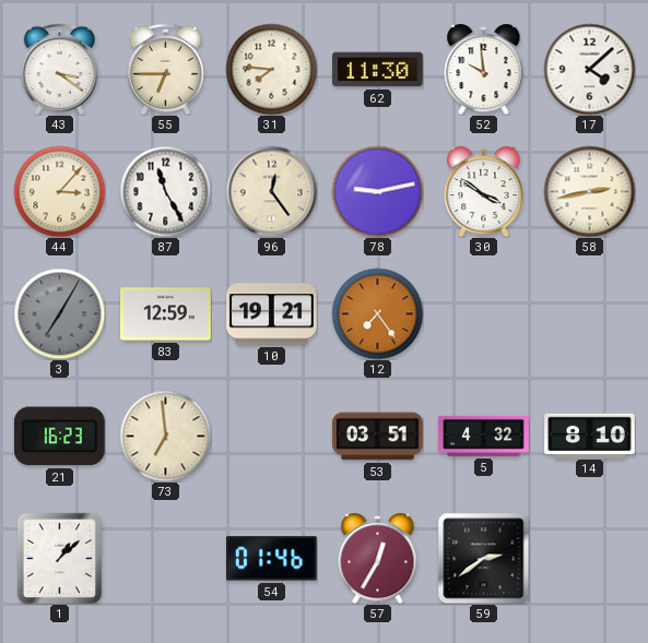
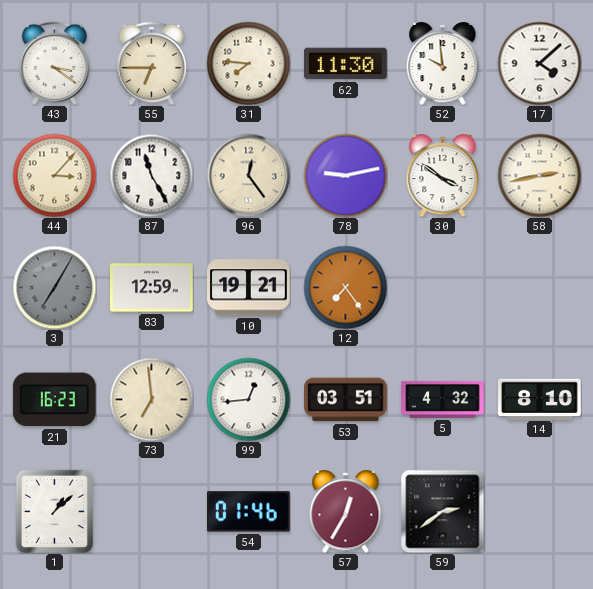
99: none -> 12:44
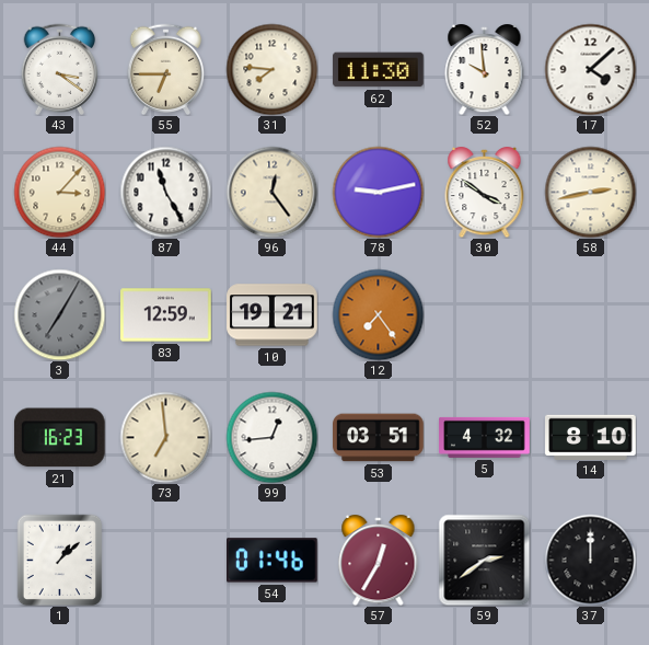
37: none -> 12:00
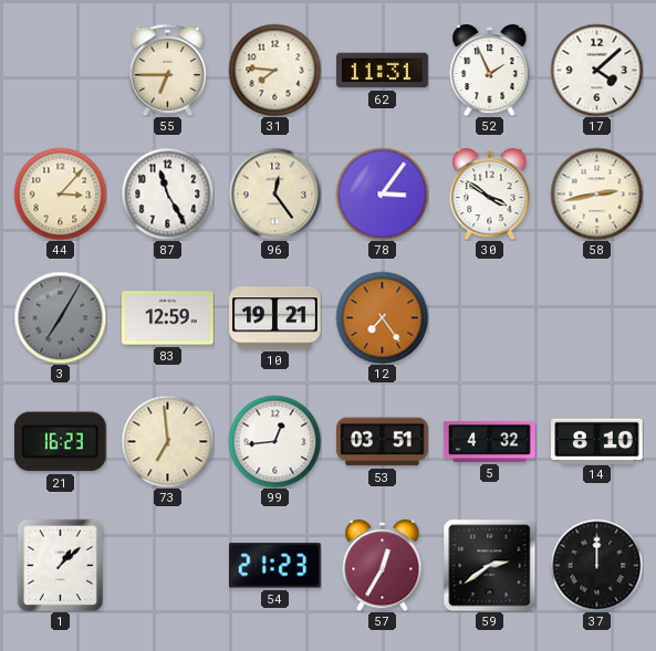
43: 3:21 -> none
62: 11:30 -> 11:31
52: 9:59 -> 1:56
78: 9:13 -> 3:06
54: 01:46 -> 21:23
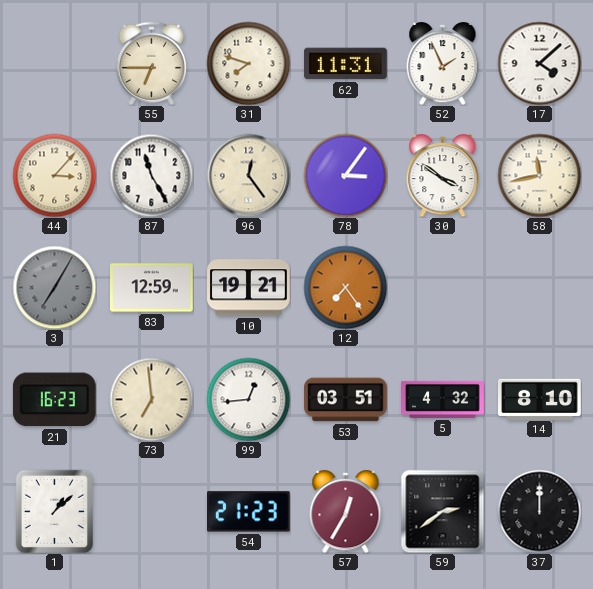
31: 7:46 -> 7:48
58: 2:43 -> 11:43
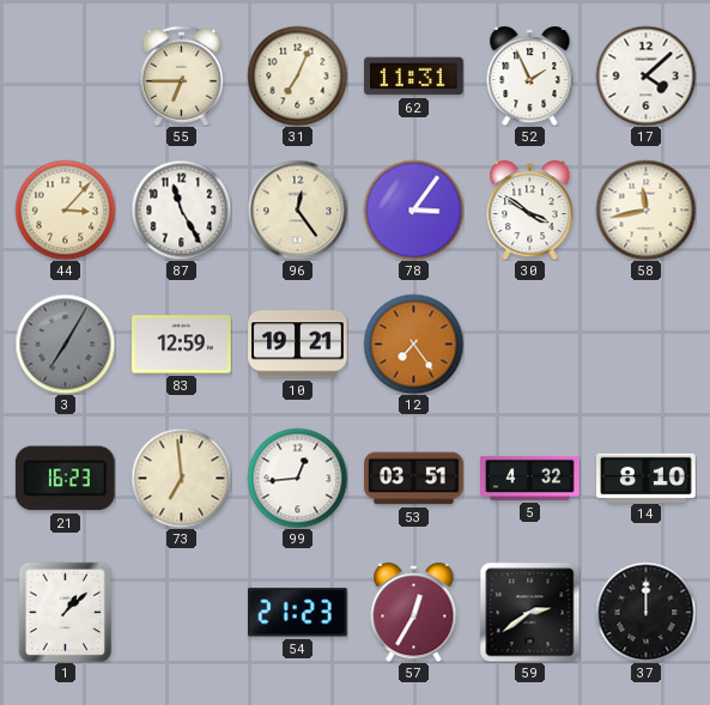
31: 7:48 -> 7:04
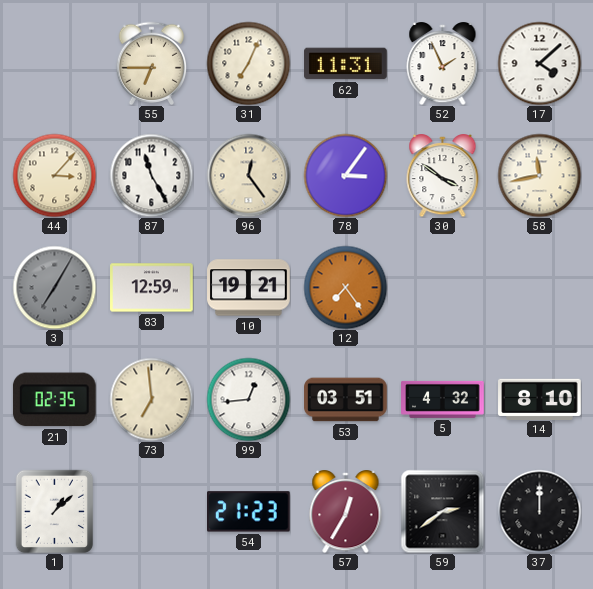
21: 16:23 -> 02:35
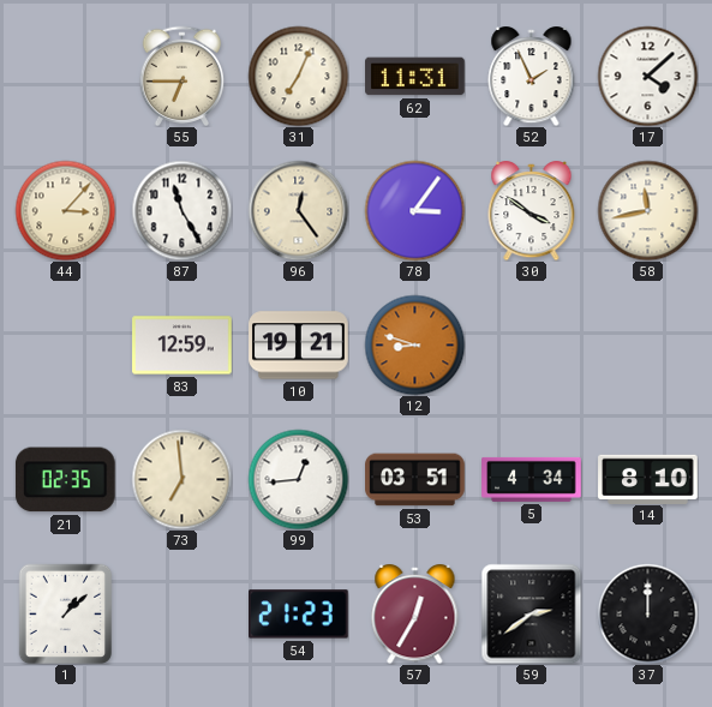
3: 7:05 -> none
12: 7:24 -> 8:48
5: 4:32 -> 4:34
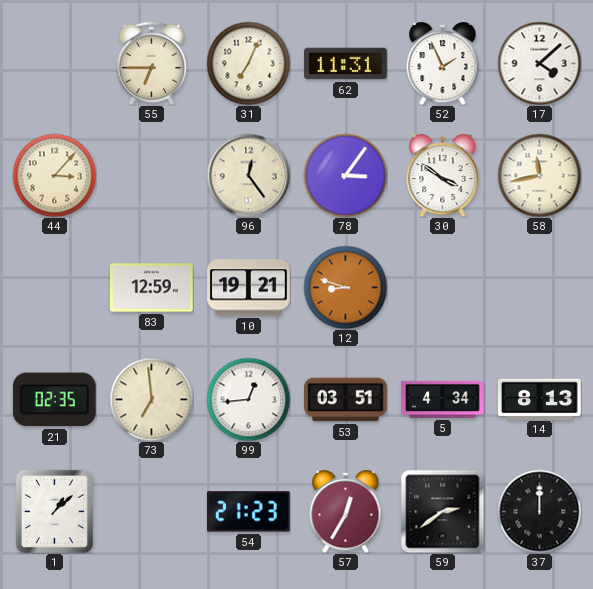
87: 11:25 -> none
14: 8:10 -> 8:13
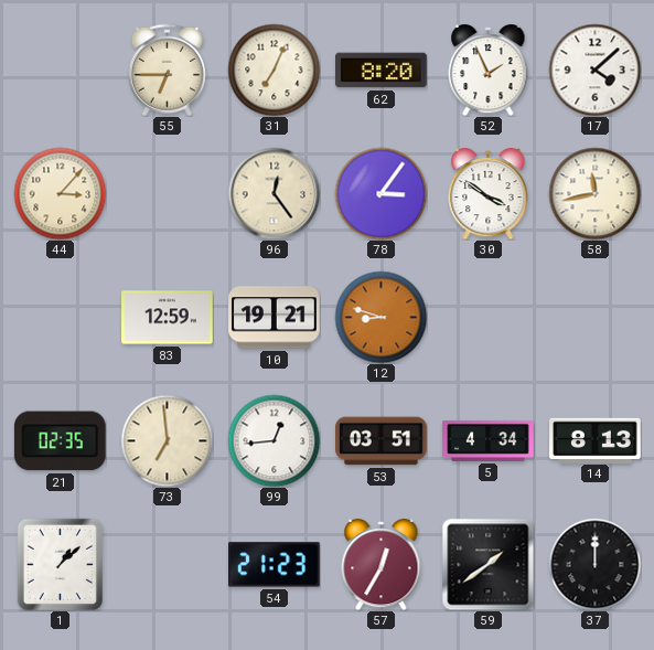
62: 11:31 -> 8:20
59: 2:39 -> 1:39
